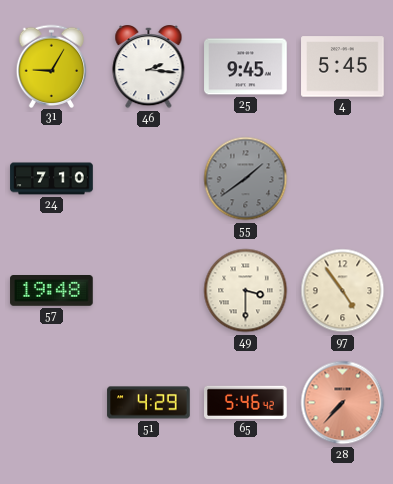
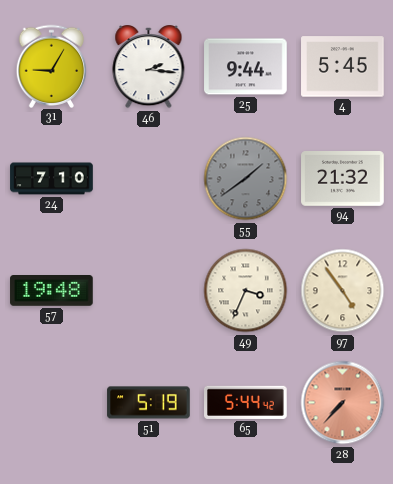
25: 9:45 -> 9:44
94: none -> 21:32
49: 3:30 -> 3:34
51: 4:29 -> 5:19
65: 5:46 -> 5:44
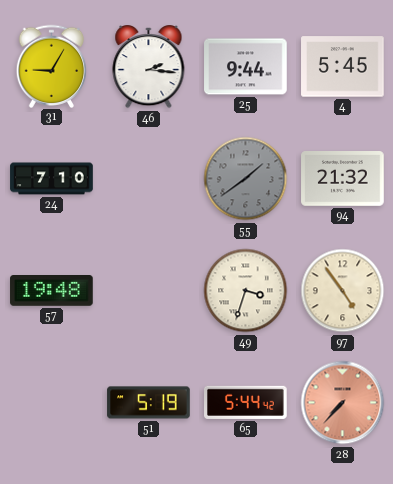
49: 3:34 -> 3:33
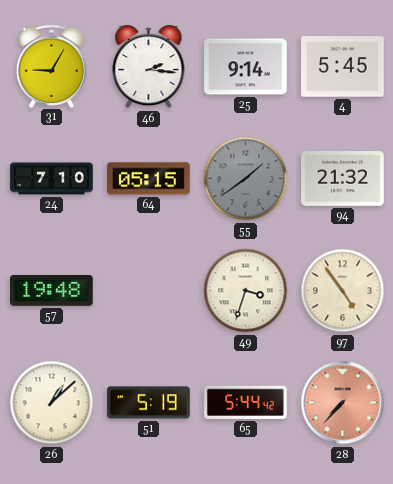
25: 9:44 -> 9:14
64: none -> 05:15
26: none -> 1:08
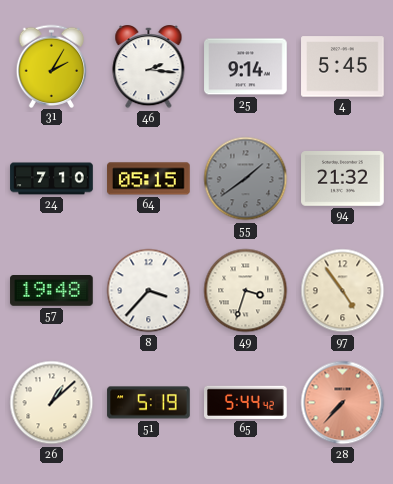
31: 9:05 -> 2:05
8: none -> 3:37
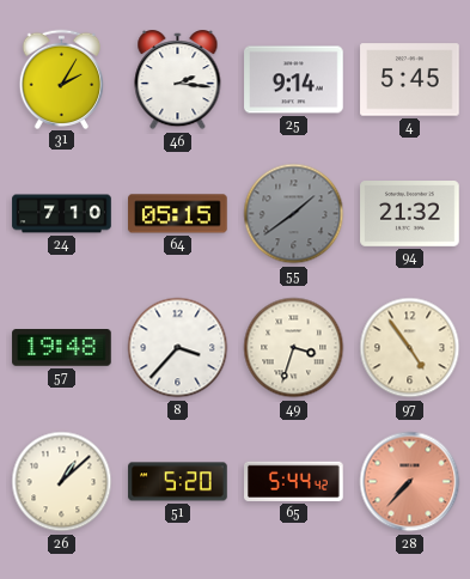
51: 5:19 -> 5:20
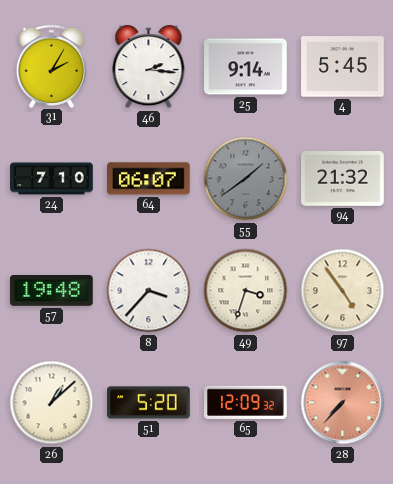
64: 05:15 -> 06:07
65: 5:44 -> 12:09
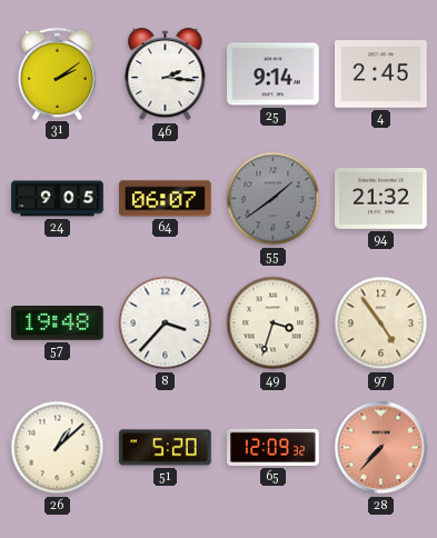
31: 2:05 -> 2:09
4: 5:45 -> 2:45
24: 7:10 -> 9:05
